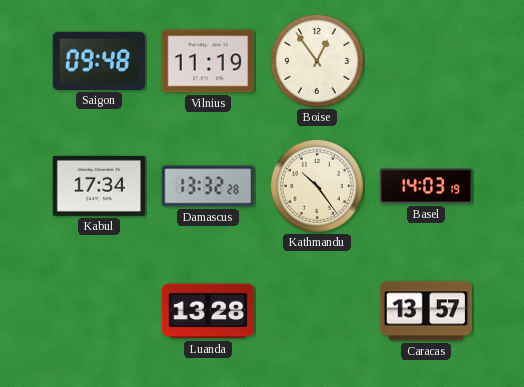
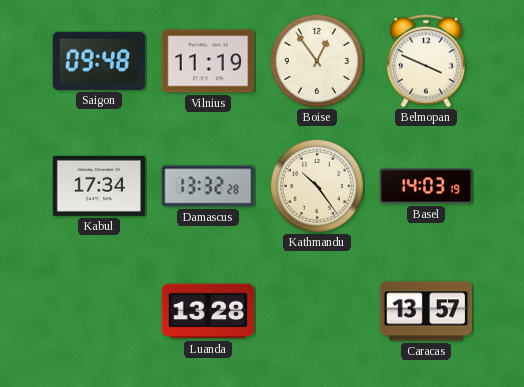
Belmopan: none -> 3:49
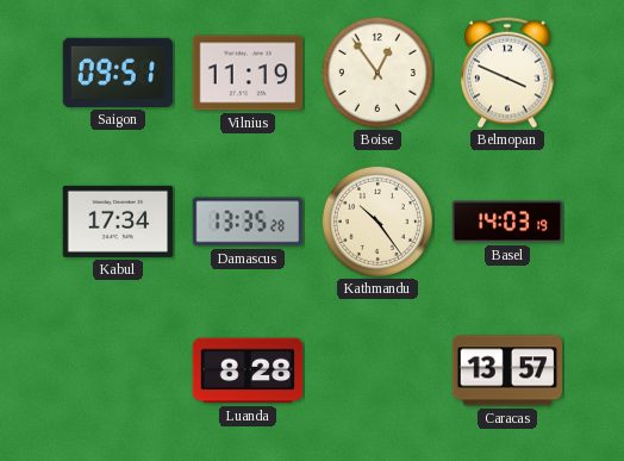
Saigon: 09:48 -> 09:51
Damascus: 13:32 -> 13:35
Luanda: 13:28 -> 8:28
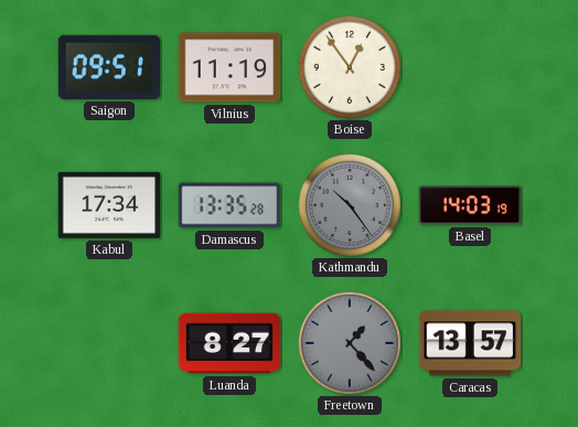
Belmopan: 3:49 -> none
Kathmandu dial: cream -> grey
Luanda: 8:28 -> 8:27
Freetown: none -> 1:23
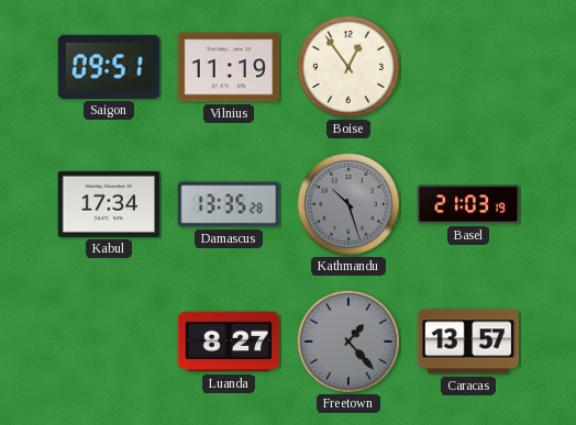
Kathmandu: 10:24 -> 10:27
Basel: 14:03 -> 21:03
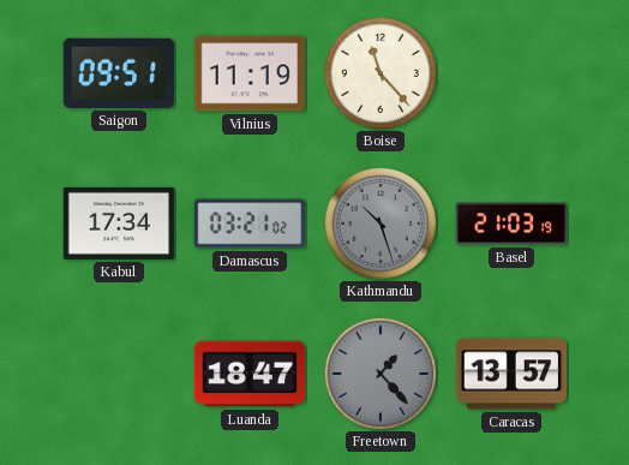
Boise: 12:54 -> 11:23
Damascus: 13:35 -> 03:21
Luanda: 8:27 -> 18:47
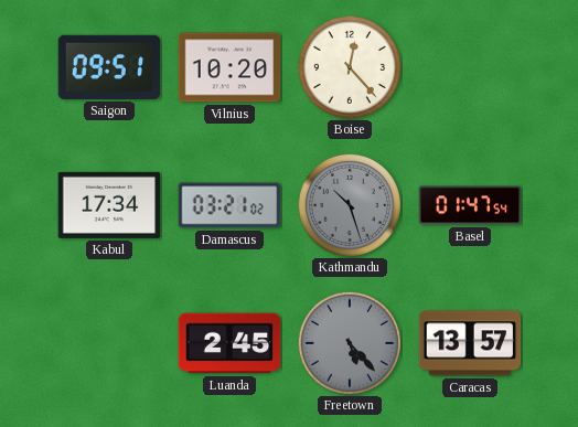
Vilnius: 11:19 -> 10:20
Boise: 11:23 -> 12:23
Basel: 21:03 -> 01:47
Luanda: 18:47 -> 2:45
Freetown: 1:23 -> 5:23
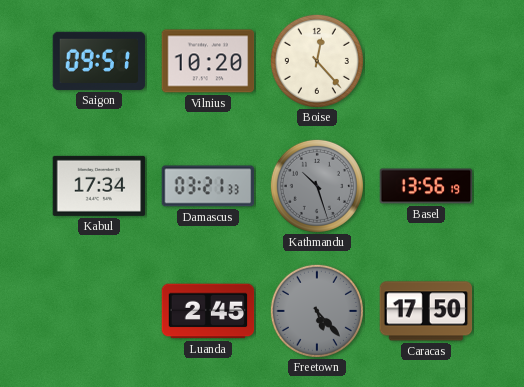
Damascus: 03:21:02 -> 03:21:33
Basel: 01:47 -> 13:56
Caracas: 13:57 -> 17:50
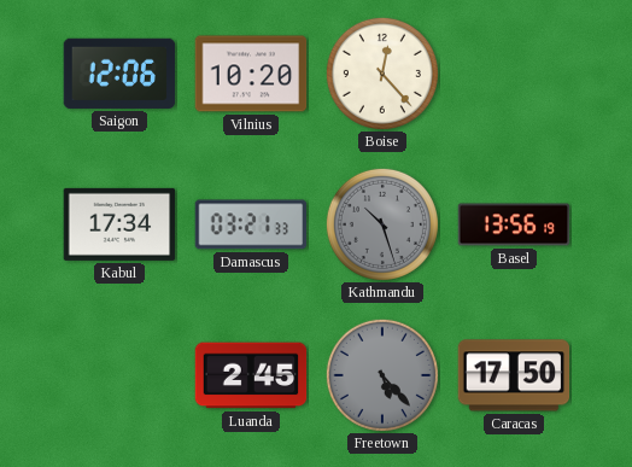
Saigon: 09:51 -> 12:06
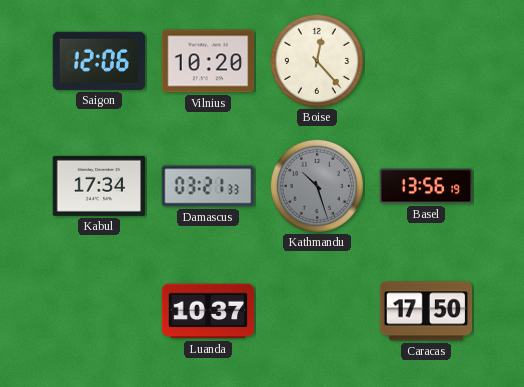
Luanda: 2:45 -> 10:37
Freetown: 5:23 -> none
